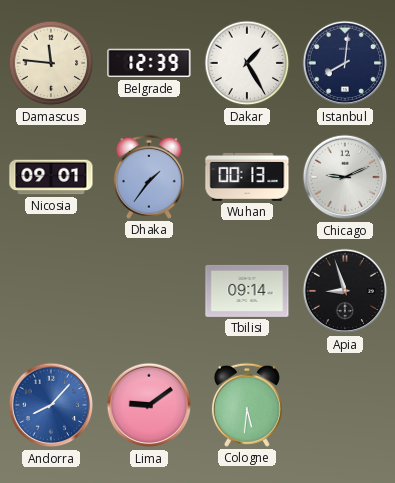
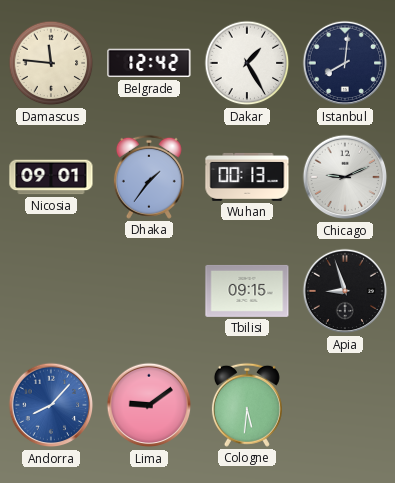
Belgrade: 12:39 -> 12:42
Tbilisi: 09:14 -> 09:15
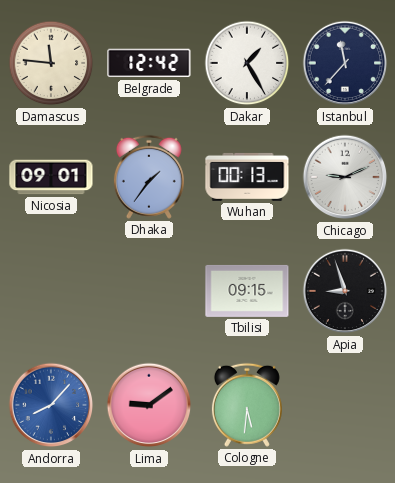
Istanbul: 8:01 -> 11:37
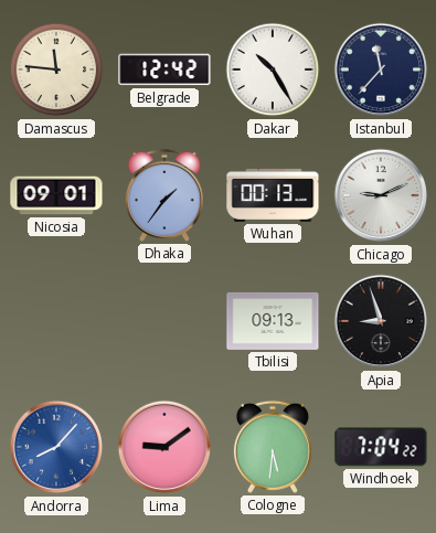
Dakar: 1:25 -> 10:25
Tbilisi: 09:15 -> 09:13
Windhoek: none -> 7:04
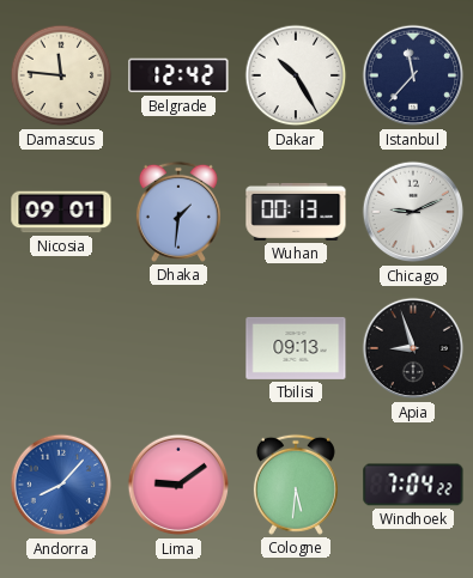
Dhaka: 1:36 -> 1:31
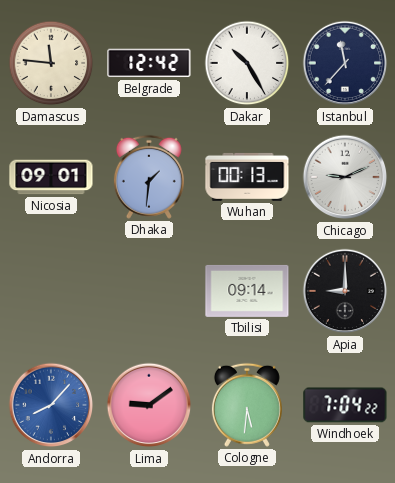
Tbilisi: 09:13 -> 09:14
Apia: 8:57 -> 9:00
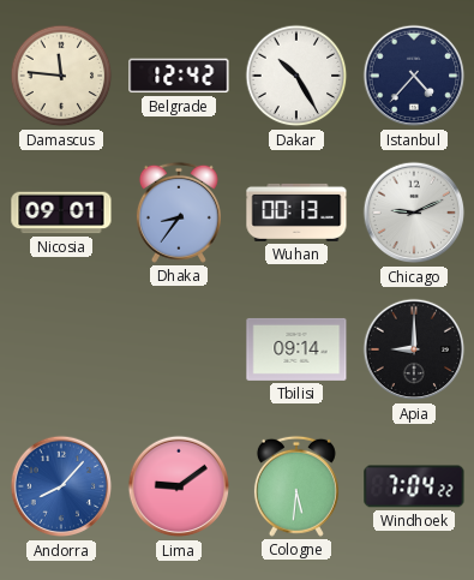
Istanbul: 11:37 -> 4:37
Dhaka: 1:31 -> 8:36
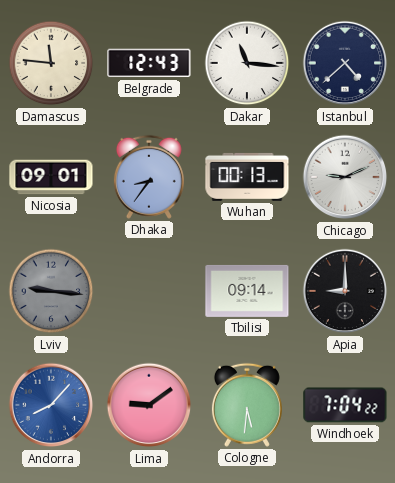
Belgrade: 12:42 -> 12:43
Dakar: 10:25 -> 11:16
Istanbul: 4:37 -> 4:38
Lviv: none -> 9:16
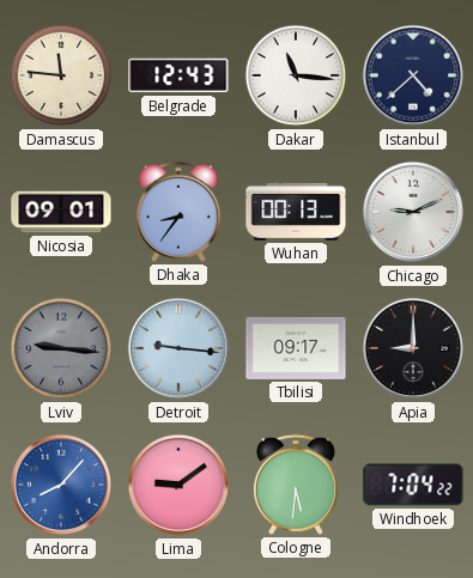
Detroit: none -> 9:16
Tbilisi: 09:14 -> 09:17
